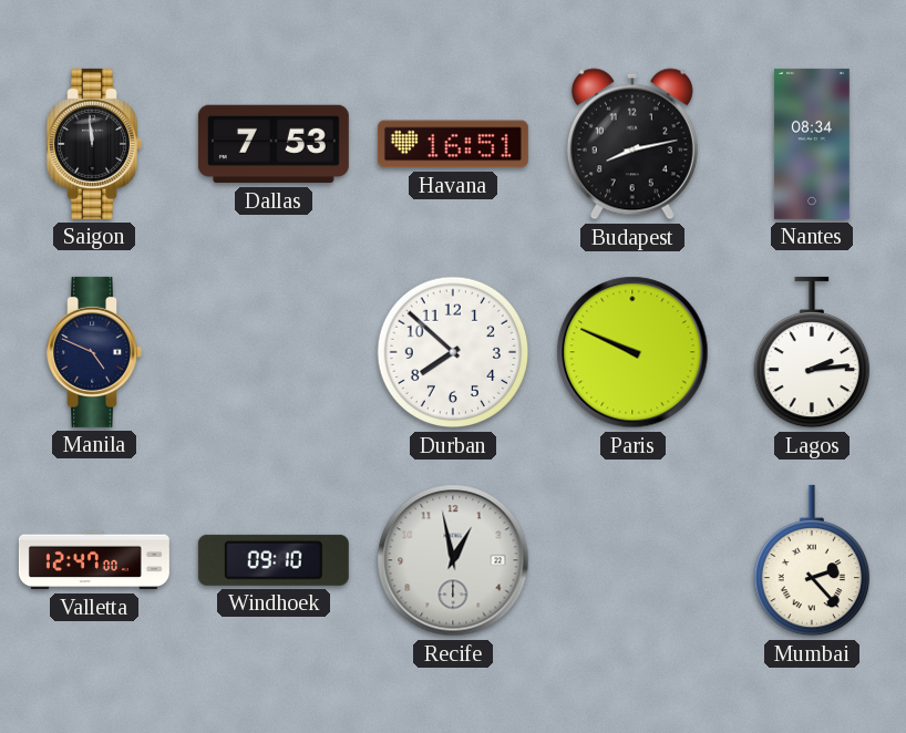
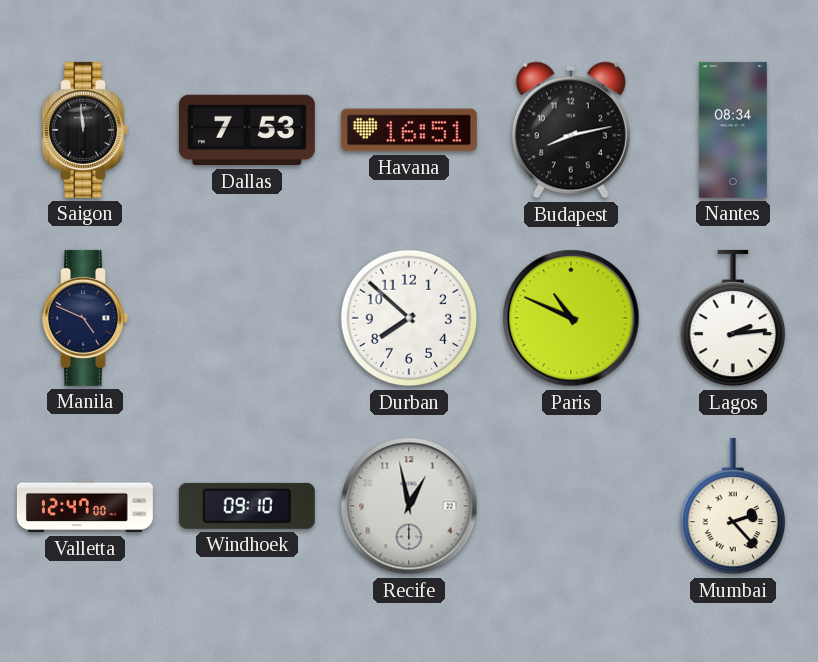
Paris: 9:49 -> 10:49
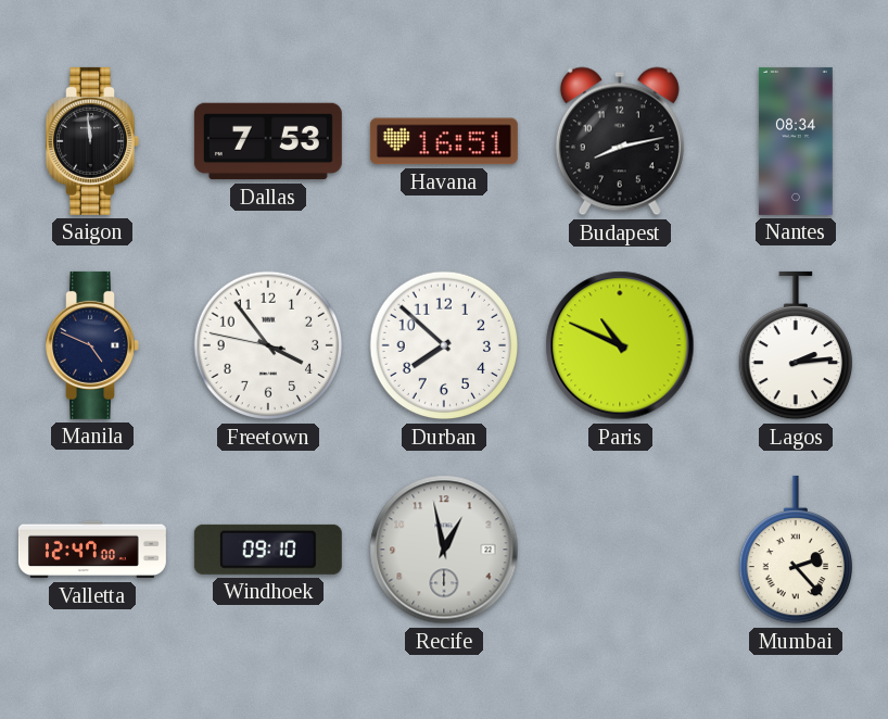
Freetown: none -> 3:53
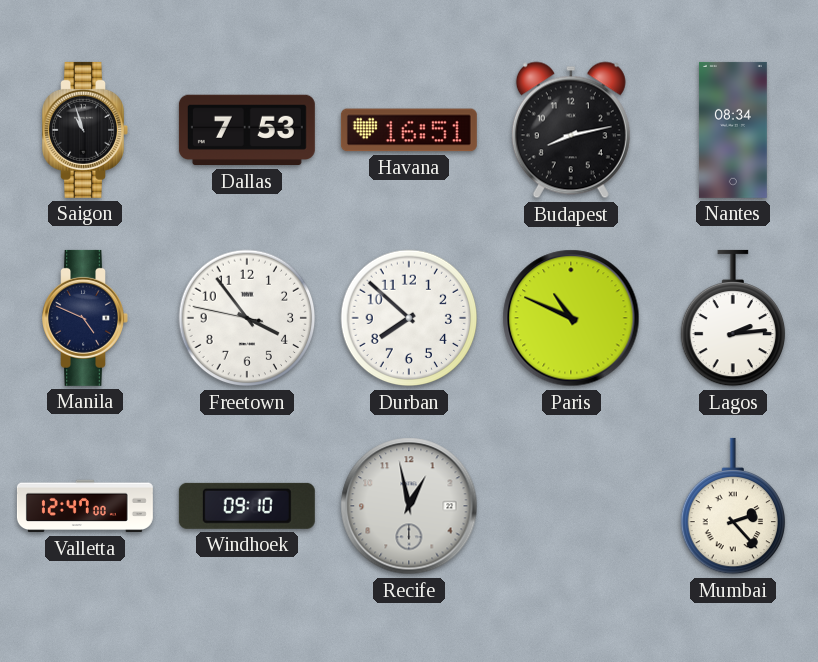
Saigon: 11:59 -> 10:57
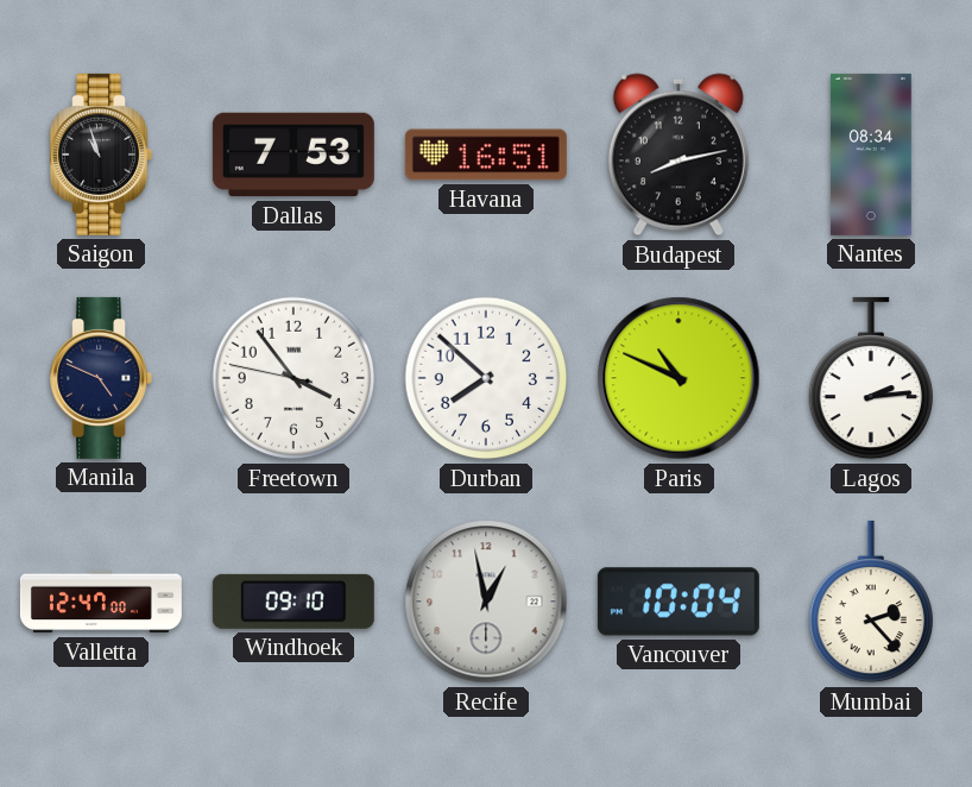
Vancouver: none -> 10:04
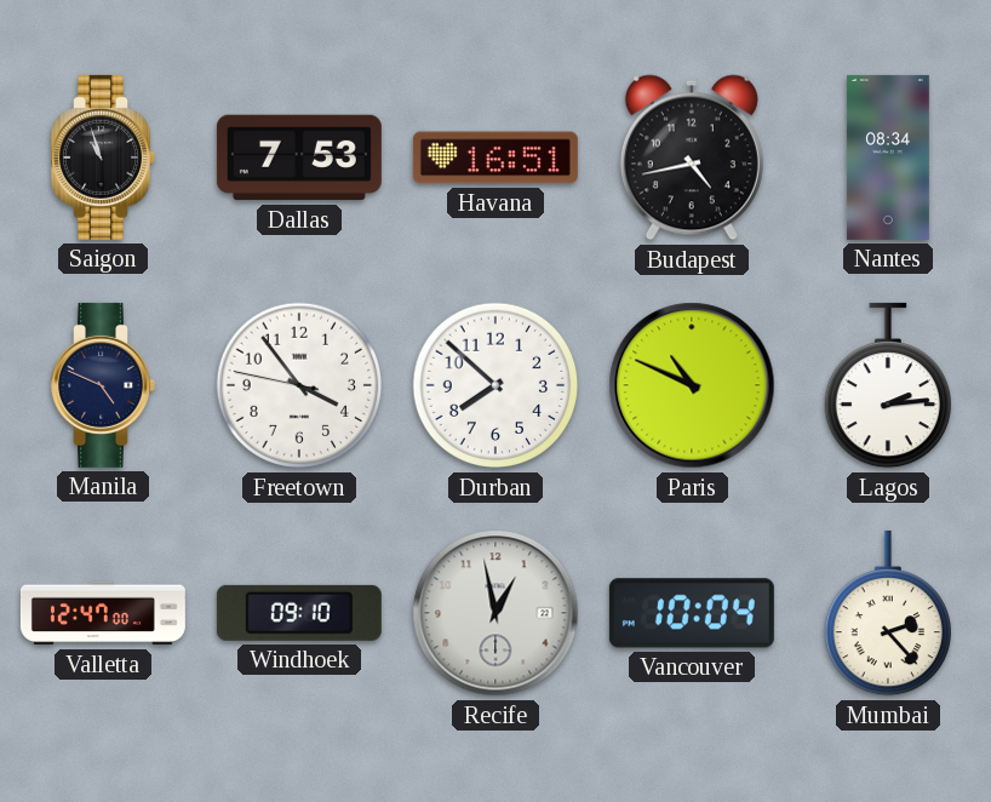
Budapest: 8:13 -> 4:43
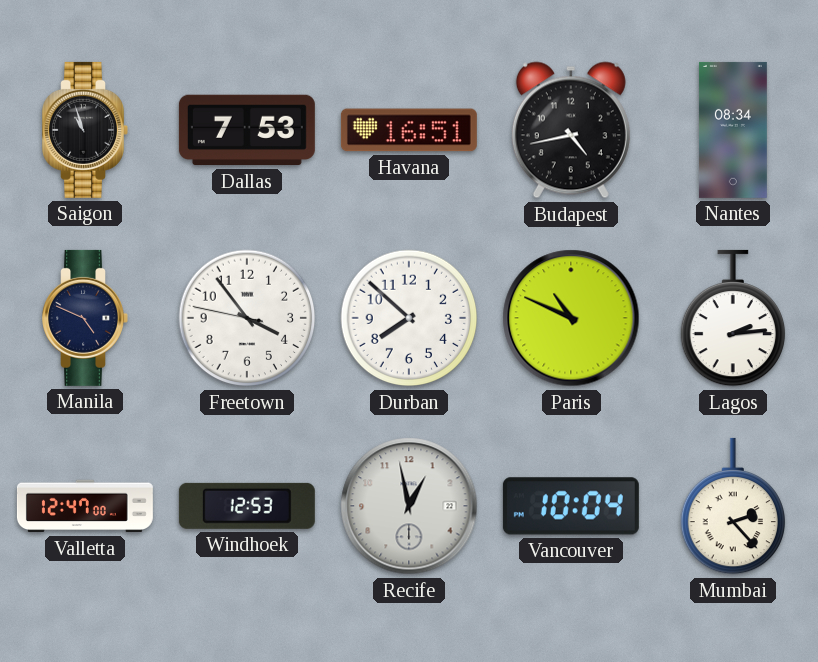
Windhoek: 09:10 -> 12:53
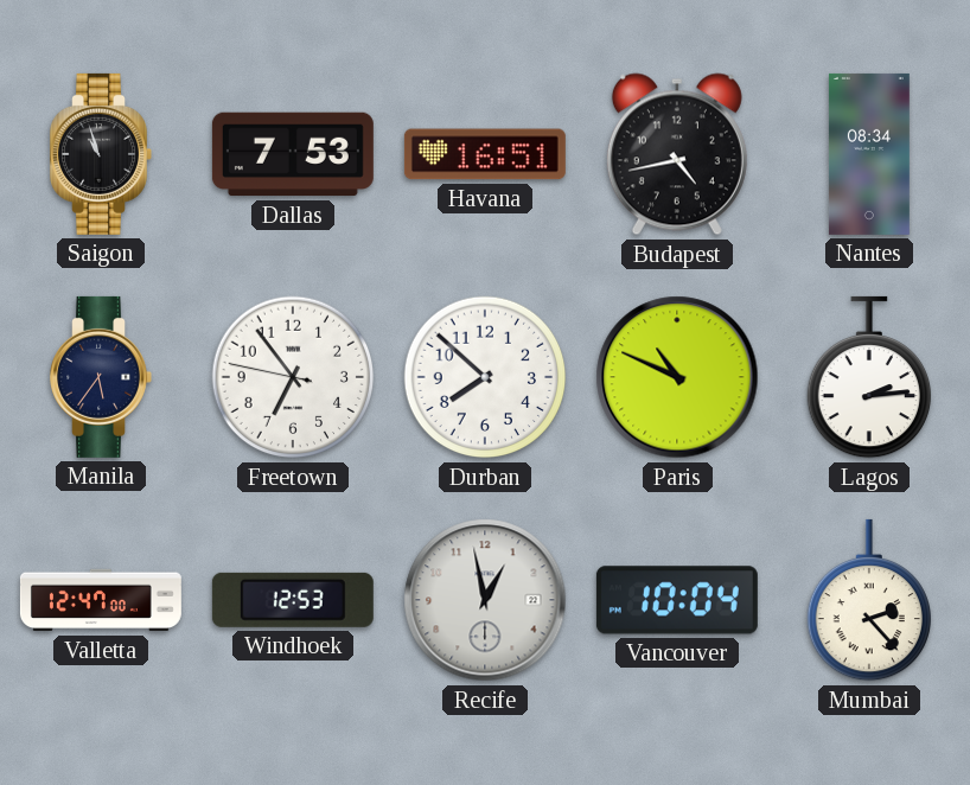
Manila: 4:49 -> 5:36
Freetown: 3:53 -> 6:53
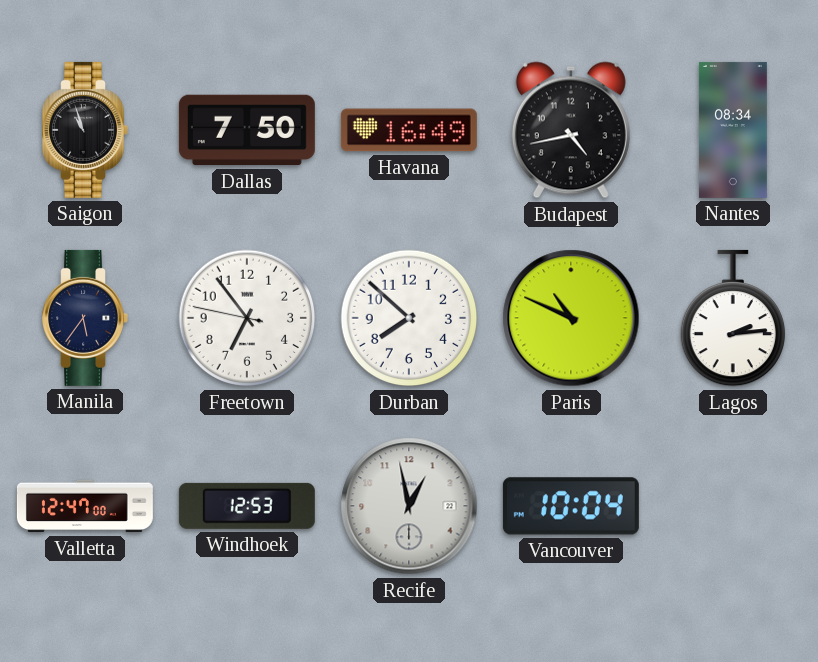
Dallas: 7:53 -> 7:50
Havana: 16:51 -> 16:49
Mumbai: 2:23 -> none
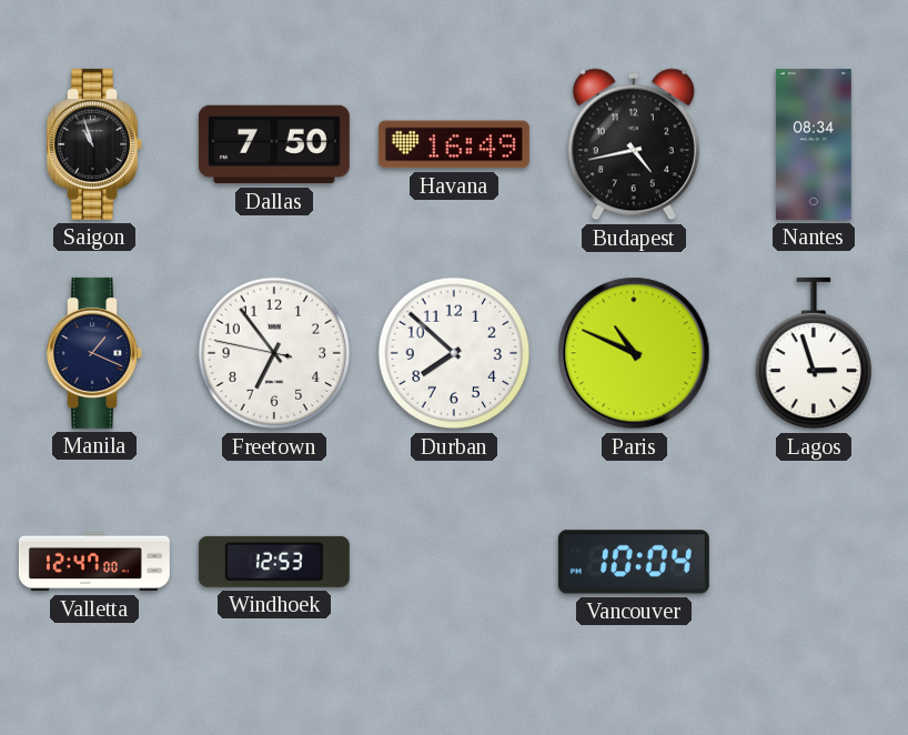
Manila: 5:36 -> 1:19
Lagos: 2:14 -> 2:57
Recife: 12:58 -> none
